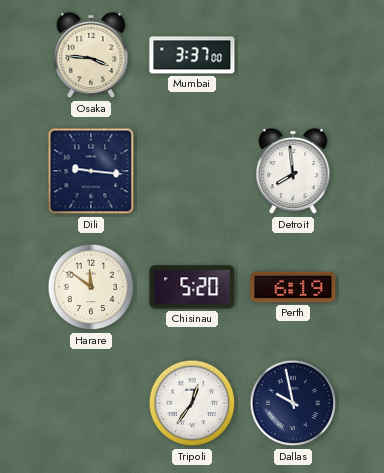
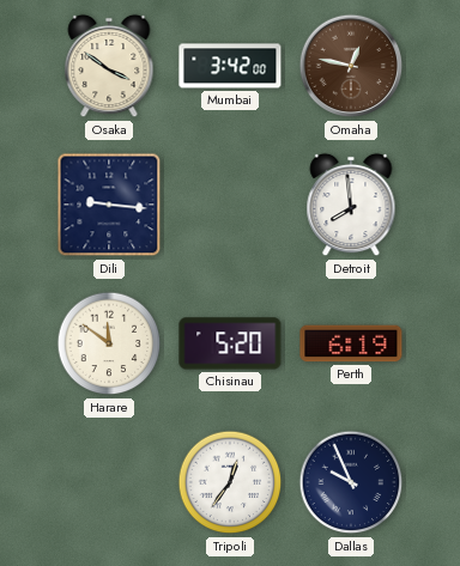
Osaka: 3:46 -> 3:51
Mumbai: 3:37 -> 3:42
Omaha: none -> 12:47
Dallas: 9:58 -> 9:56
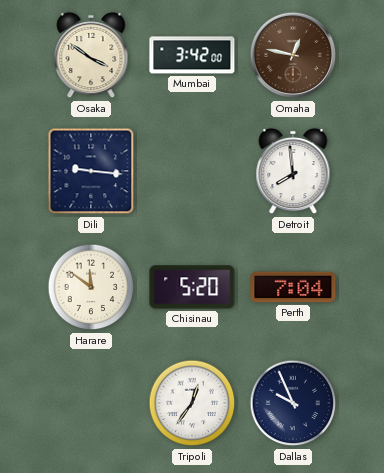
Perth: 6:19 -> 7:04
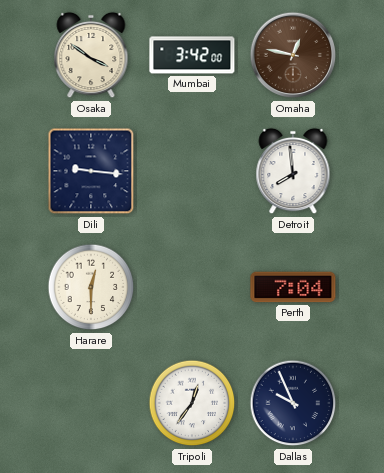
Harare: 11:51 -> 12:30
Chisinau: 5:20 -> none
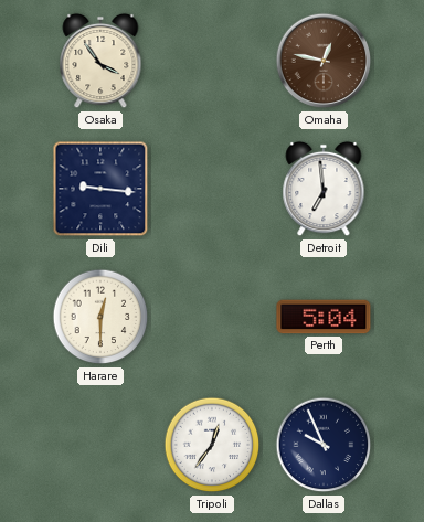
Osaka: 3:51 -> 3:54
Mumbai: 3:42 -> none
Detroit: 7:59 -> 6:59
Perth: 7:04 -> 5:04
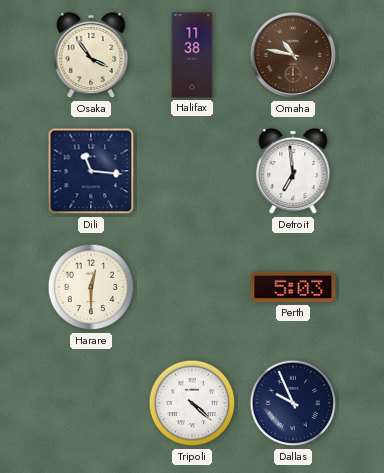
Halifax: none -> 11:38
Omaha: 12:47 -> 10:47
Dili: 9:16 -> 11:16
Perth: 5:04 -> 5:03
Tripoli: 12:36 -> 4:22
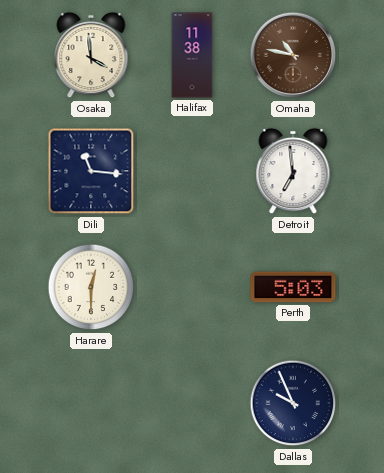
Osaka: 3:54 -> 3:59
Tripoli: 4:22 -> none
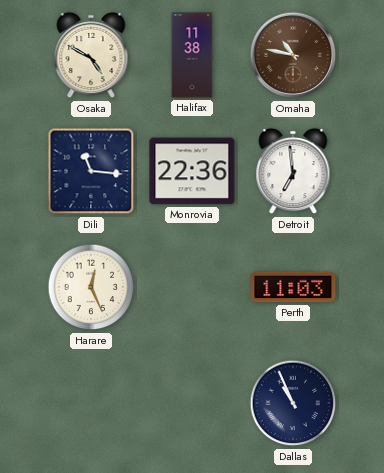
Osaka: 3:59 -> 4:50
Monrovia: none -> 22:36
Harare: 12:30 -> 12:26
Perth: 5:03 -> 11:03
Dallas: 9:56 -> 10:56
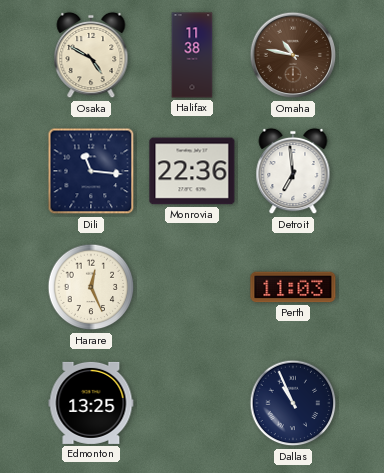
Edmonton: none -> 13:25
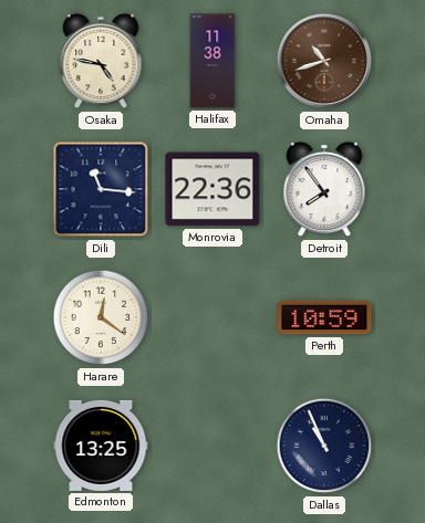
Osaka: 4:50 -> 4:47
Omaha: 10:47 -> 10:42
Detroit: 6:59 -> 7:54
Harare: 12:26 -> 12:21
Perth: 11:03 -> 10:59
